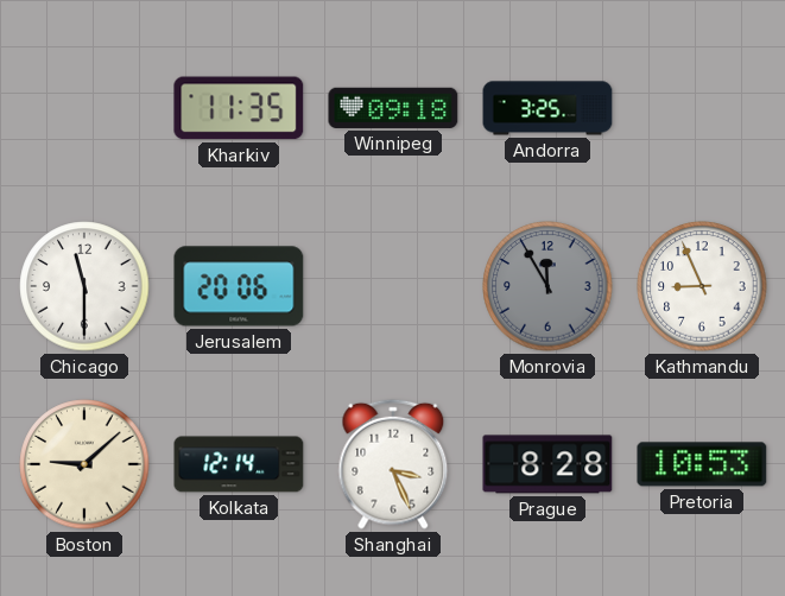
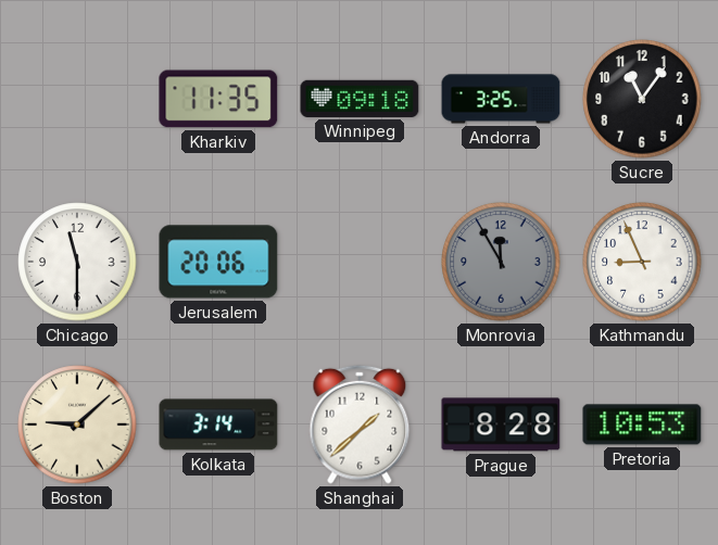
Sucre: none -> 11:06
Kolkata: 12:14 -> 3:14
Shanghai: 3:26 -> 1:38
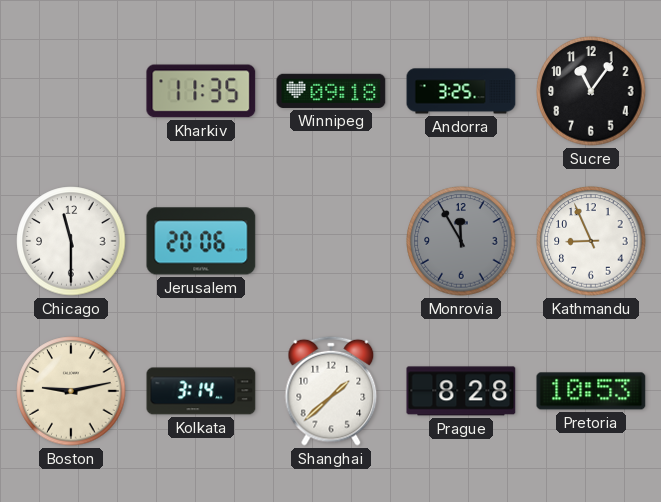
Boston: 9:08 -> 9:13
